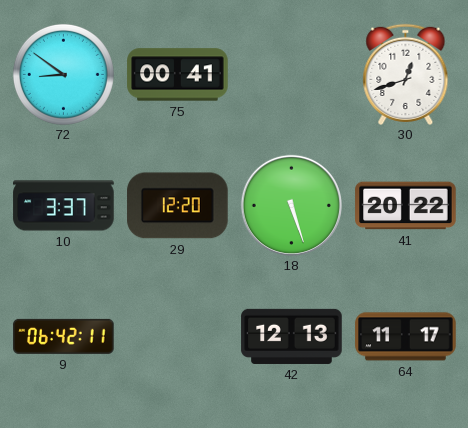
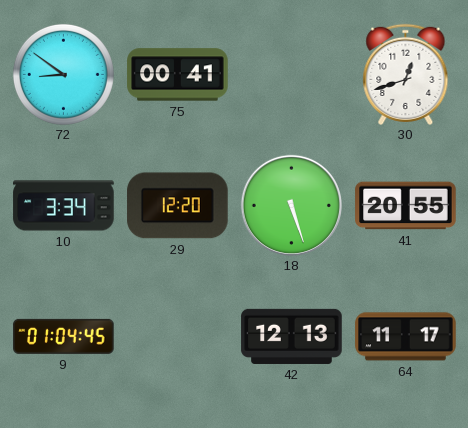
10: 3:37 -> 3:34
41: 20:22 -> 20:55
9: 06:42 -> 01:04
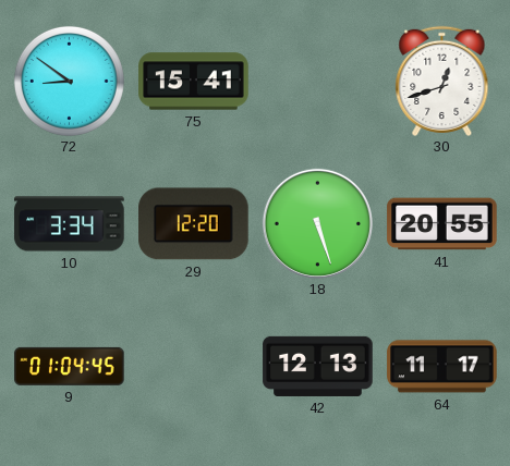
75: 00:41 -> 15:41
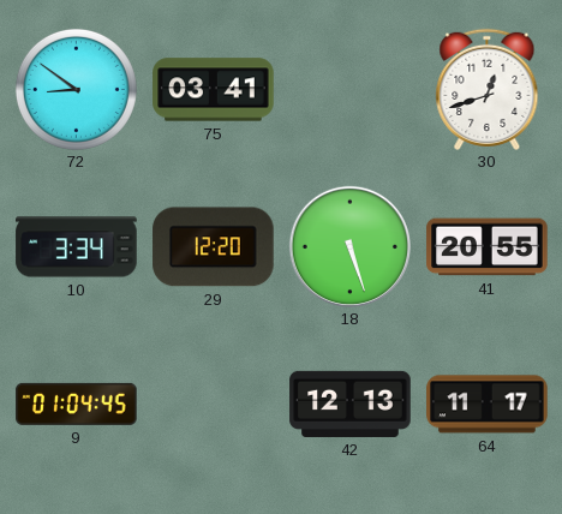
75: 15:41 -> 03:41
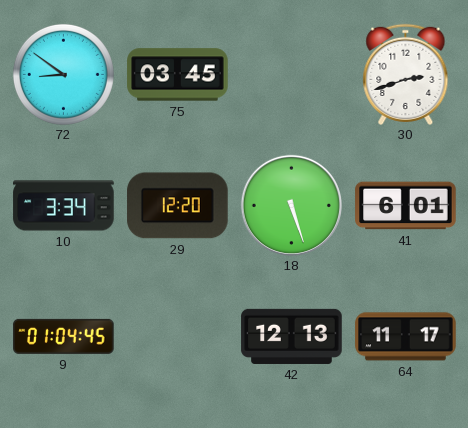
75: 03:41 -> 03:45
30: 12:42 -> 2:42
41: 20:55 -> 6:01
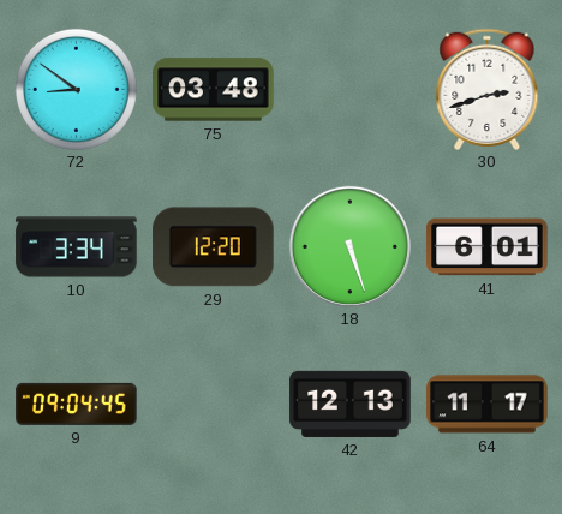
75: 03:45 -> 03:48
9: 01:04 -> 09:04
